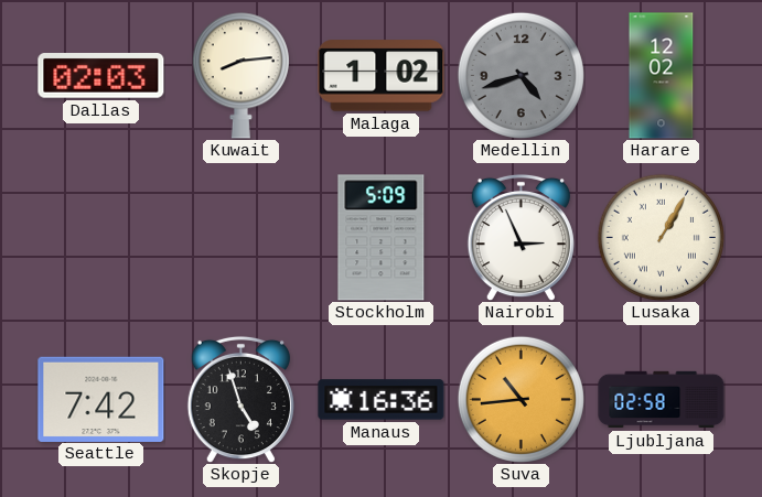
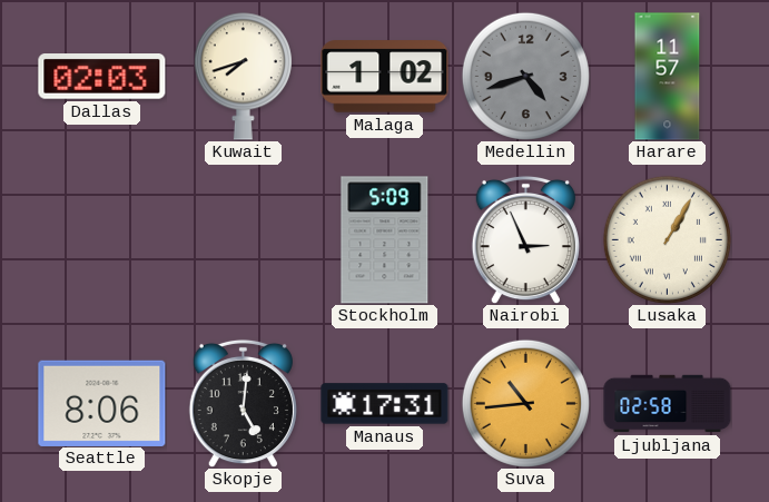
Kuwait: 8:14 -> 7:42
Harare: 12:02 -> 11:57
Seattle: 7:42 -> 8:06
Skopje: 4:57 -> 5:01
Manaus: 16:36 -> 17:31
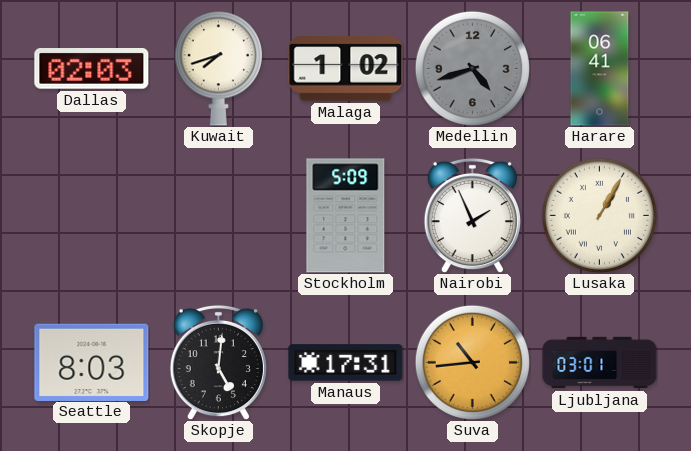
Harare: 11:57 -> 06:41
Nairobi: 2:56 -> 1:56
Seattle: 8:06 -> 8:03
Ljubljana: 02:58 -> 03:01
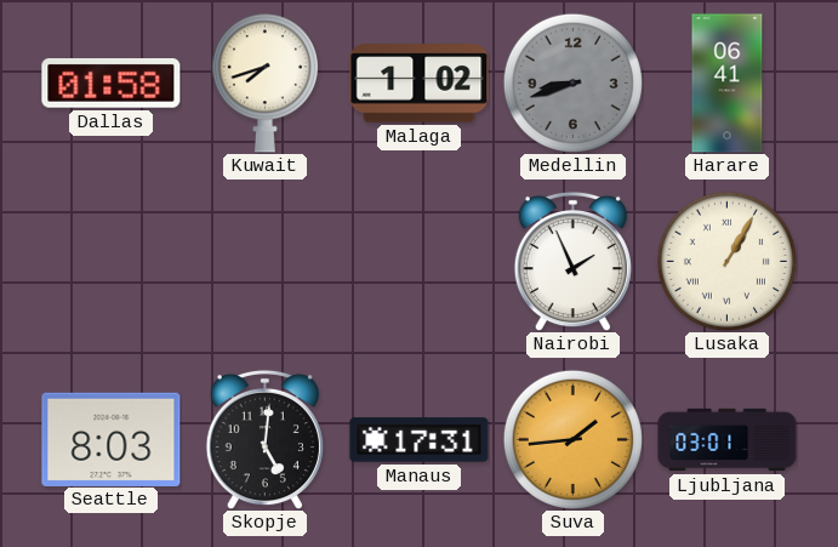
Dallas: 02:03 -> 01:58
Medellin: 4:42 -> 8:42
Stockholm: 5:09 -> none
Suva: 10:44 -> 1:44
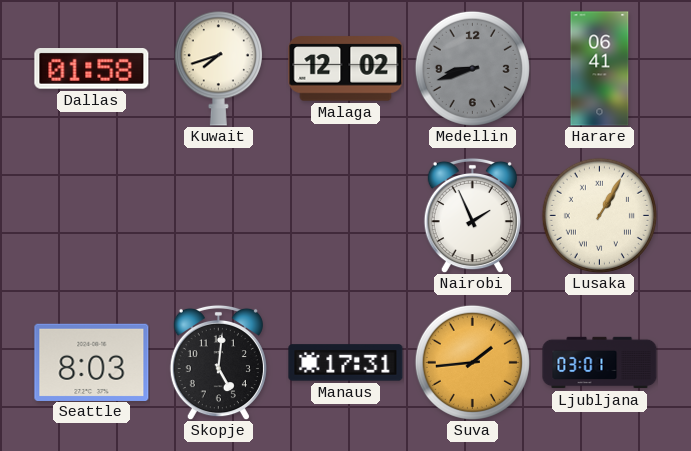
Malaga: 1:02 -> 12:02
